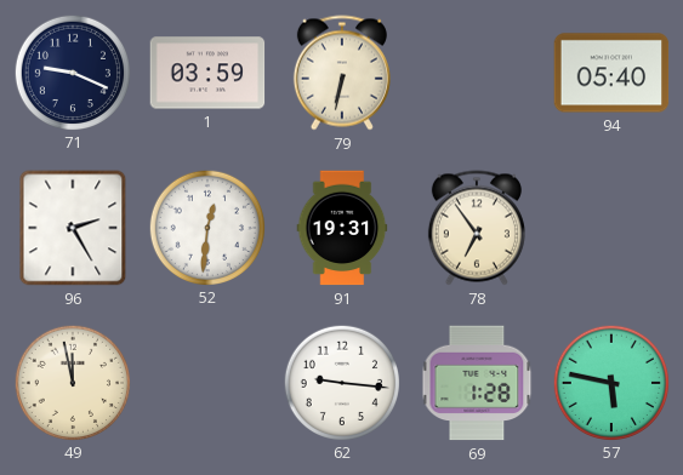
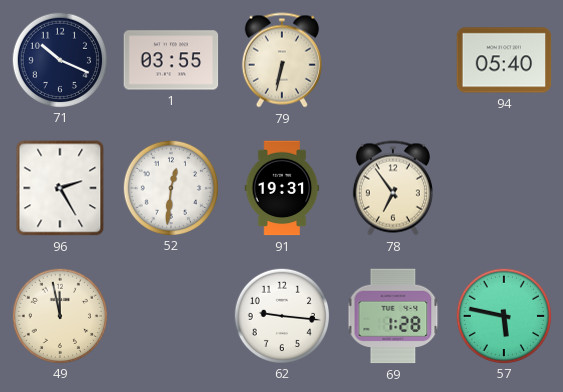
71: 9:19 -> 10:19
1: 03:59 -> 03:55
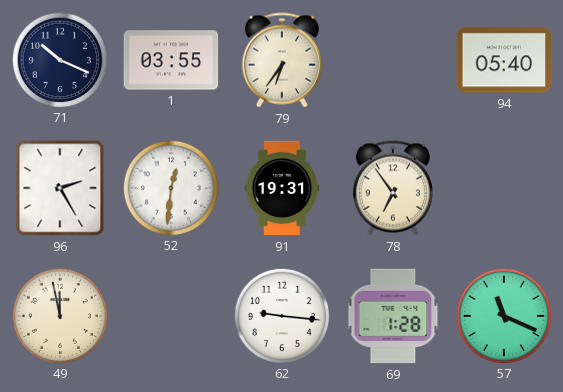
79: 6:32 -> 6:36
57: 5:47 -> 11:19
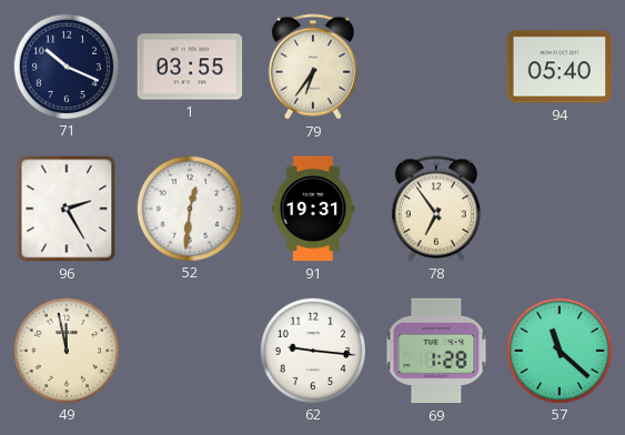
57: 11:19 -> 11:22
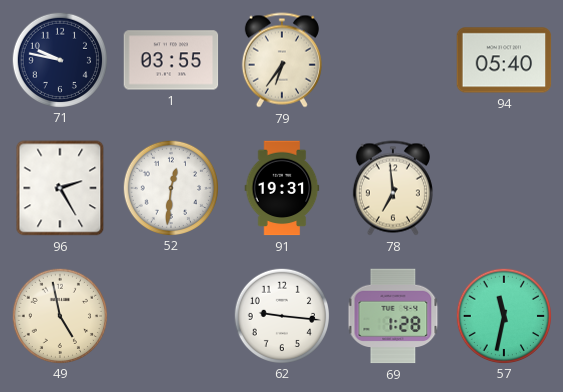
71: 10:19 -> 9:47
78: 6:54 -> 6:59
49: 11:58 -> 4:58
57: 11:22 -> 11:32
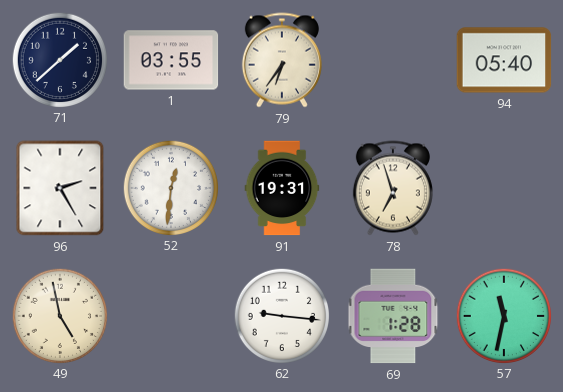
71: 9:47 -> 1:38
78: 6:59 -> 6:57
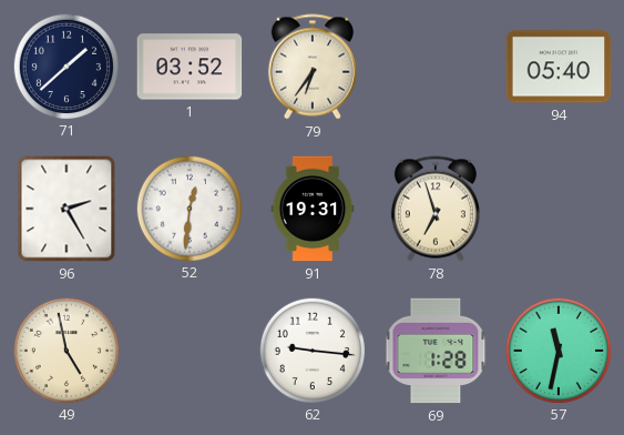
1: 03:55 -> 03:52
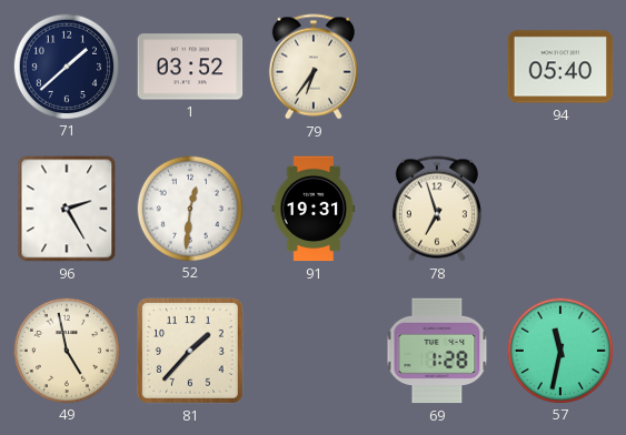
81: none -> 1:37
62: 9:16 -> none
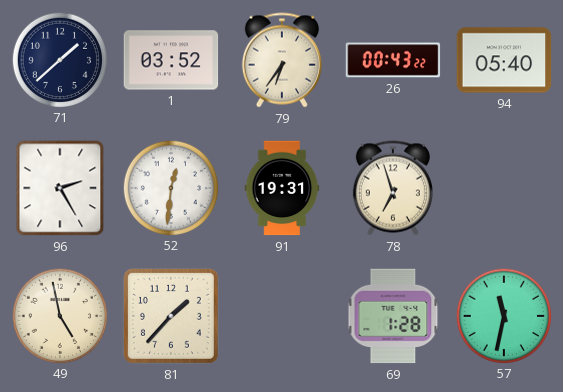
26: none -> 00:43
